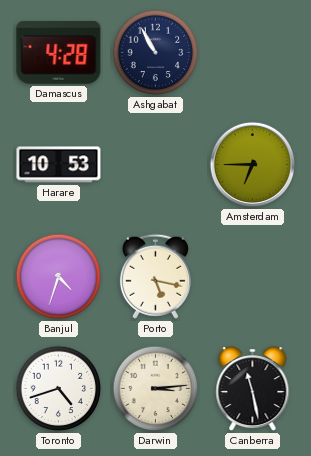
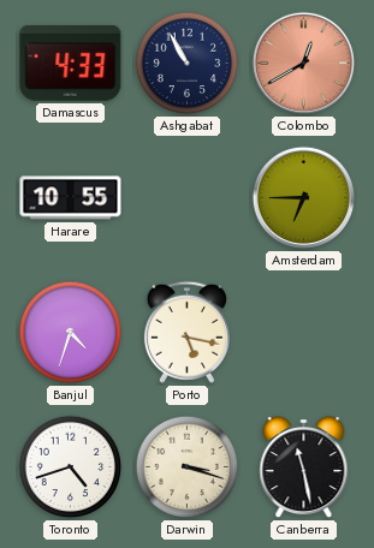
Damascus: 4:28 -> 4:33
Colombo: none -> 12:40
Harare: 10:53 -> 10:55
Darwin: 3:14 -> 3:18
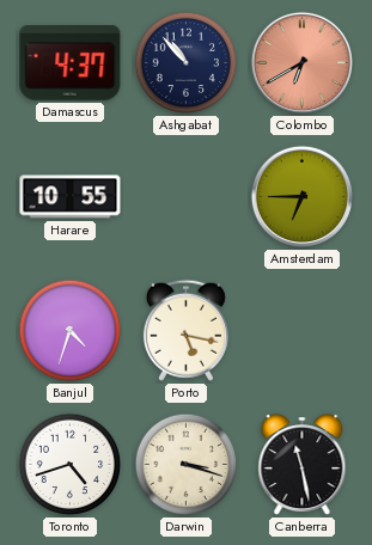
Damascus: 4:33 -> 4:37
Ashgabat: 10:55 -> 10:53
Colombo: 12:40 -> 6:40
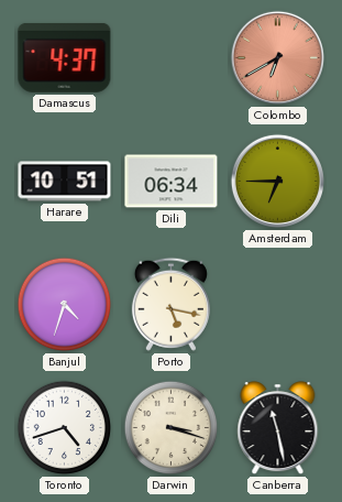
Ashgabat: 10:53 -> none
Harare: 10:55 -> 10:51
Dili: none -> 06:34
